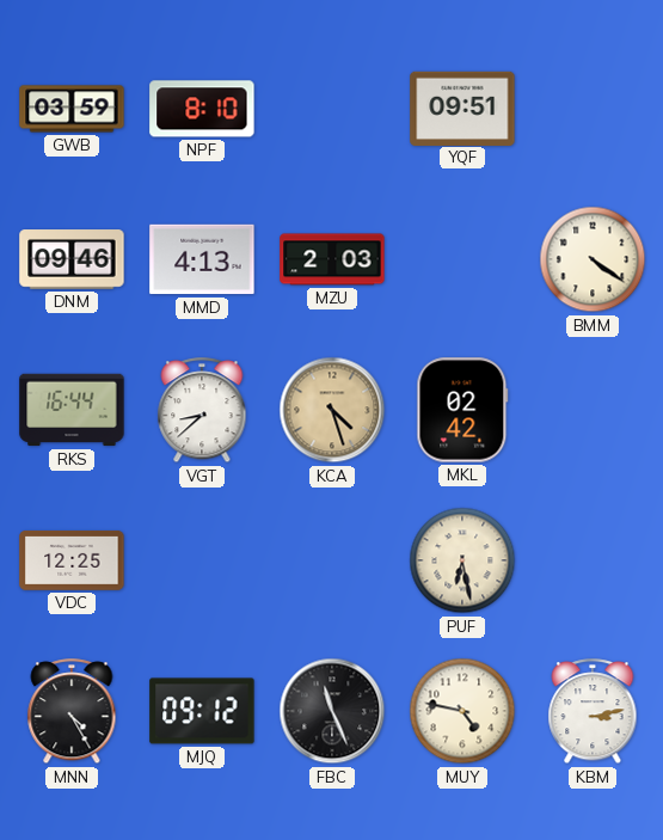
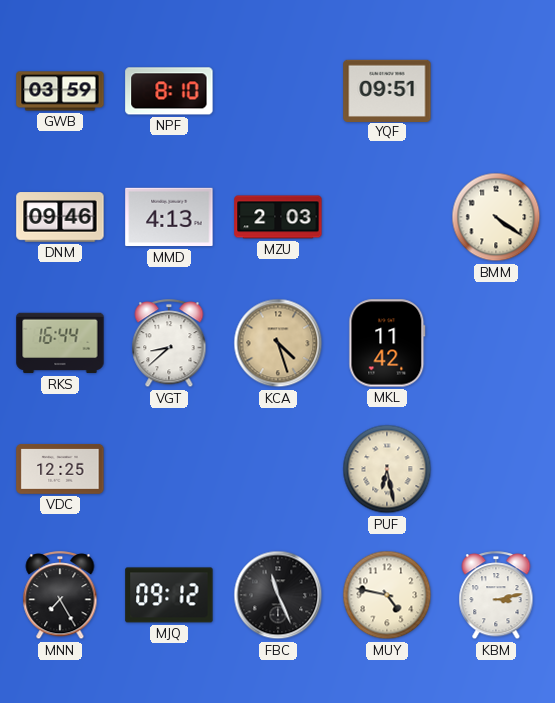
MKL: 02:42 -> 11:42
MNN: 4:25 -> 7:25
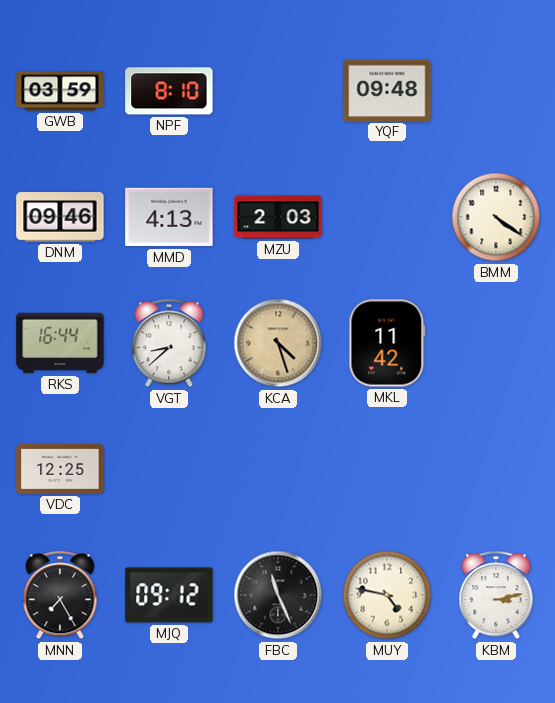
YQF: 09:51 -> 09:48
PUF: 6:28 -> none
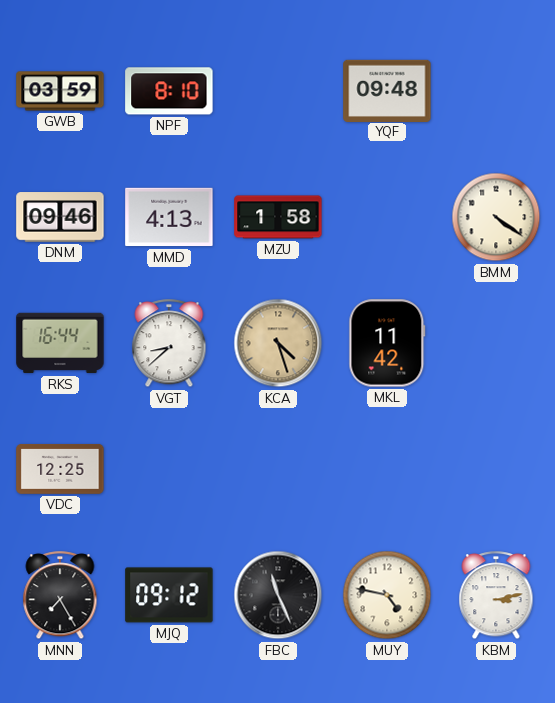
MZU: 2:03 -> 1:58
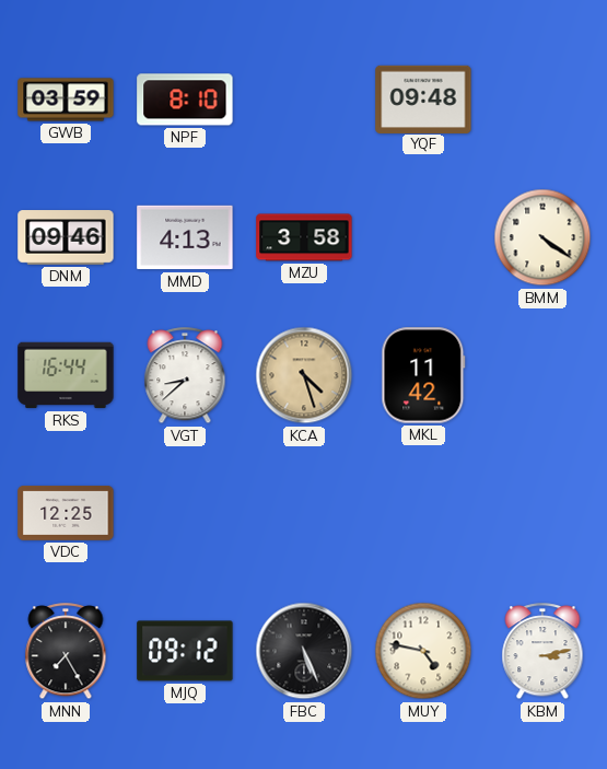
MZU: 1:58 -> 3:58
FBC: 11:26 -> 5:26
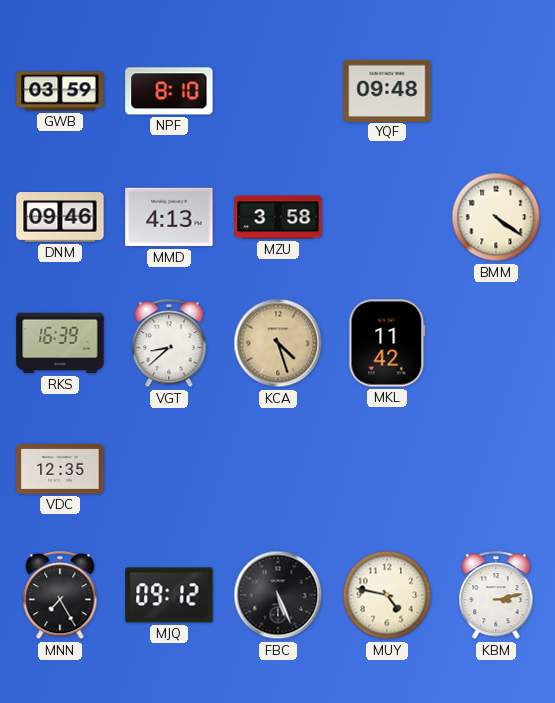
RKS: 16:44 -> 16:39
VDC: 12:25 -> 12:35
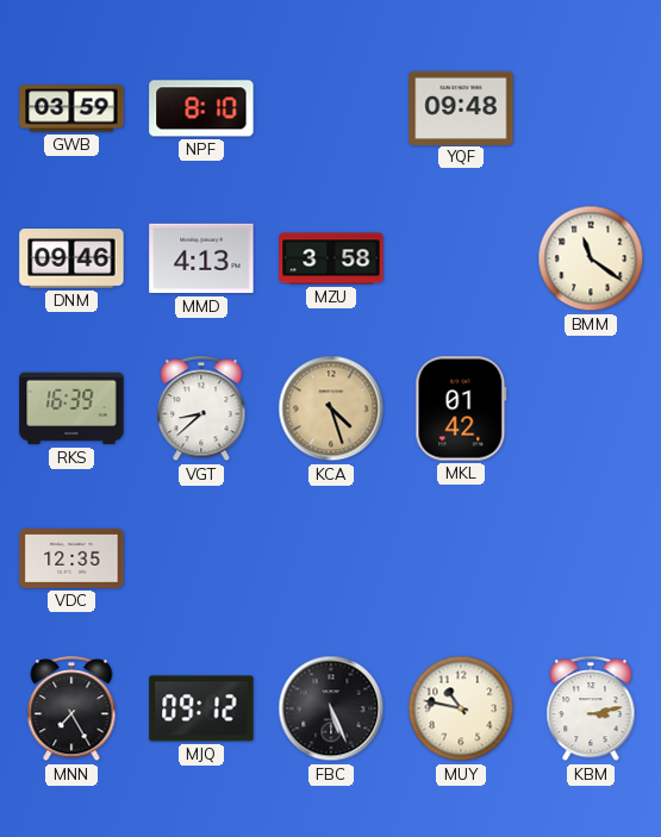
BMM: 4:21 -> 11:21
MKL: 11:42 -> 01:42
MUY: 4:47 -> 10:47
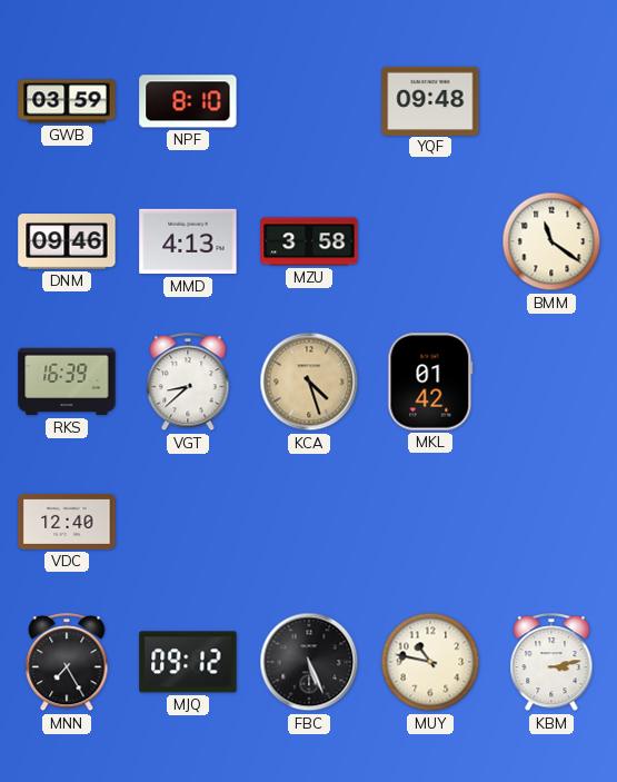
VDC: 12:35 -> 12:40
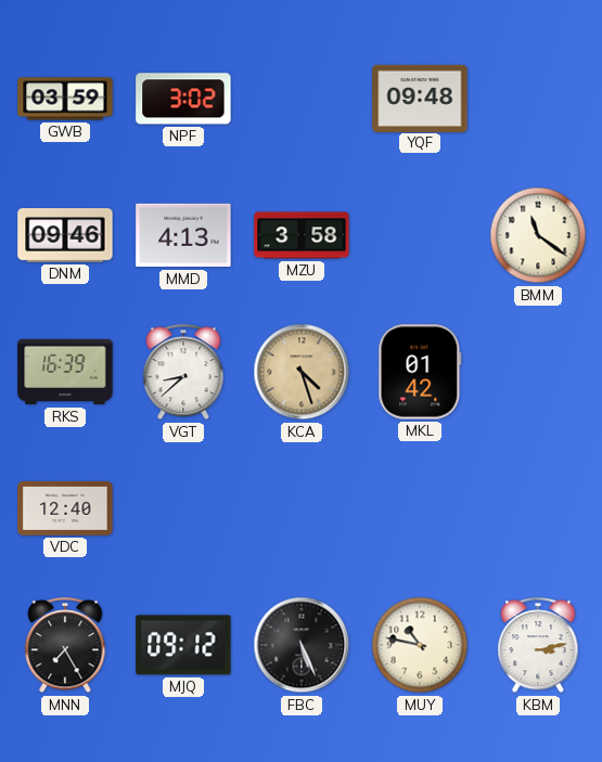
NPF: 8:10 -> 3:02
